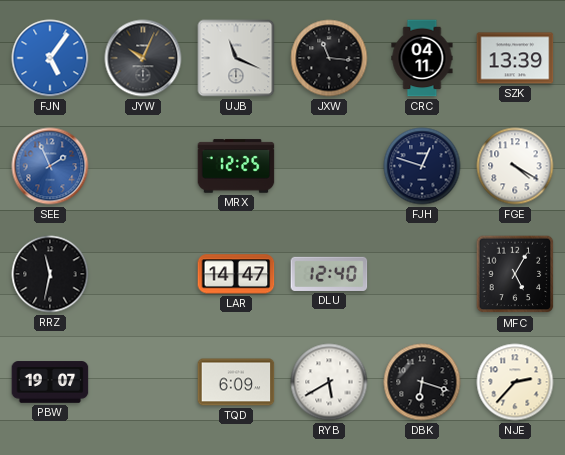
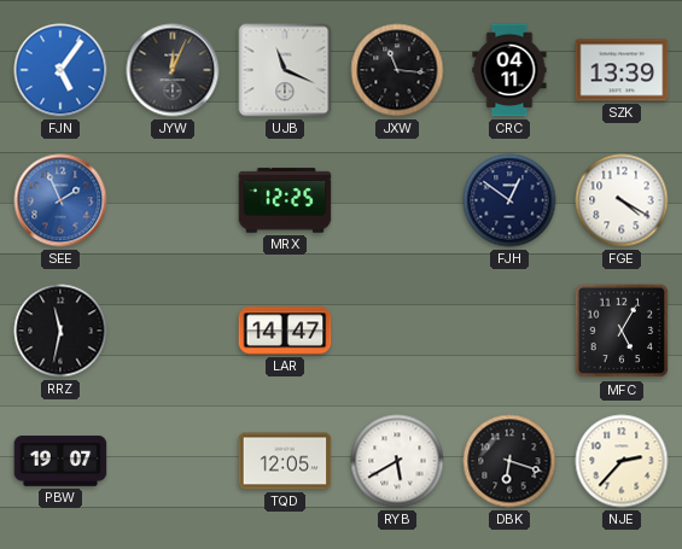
JYW: 10:04 -> 12:04
FJH: 12:48 -> 12:51
DLU: 12:40 -> none
TQD: 6:09 -> 12:05
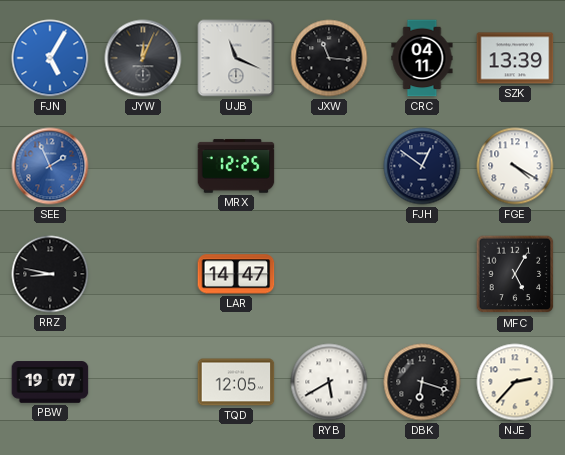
FJN: 5:06 -> 5:05
RRZ: 11:32 -> 8:47
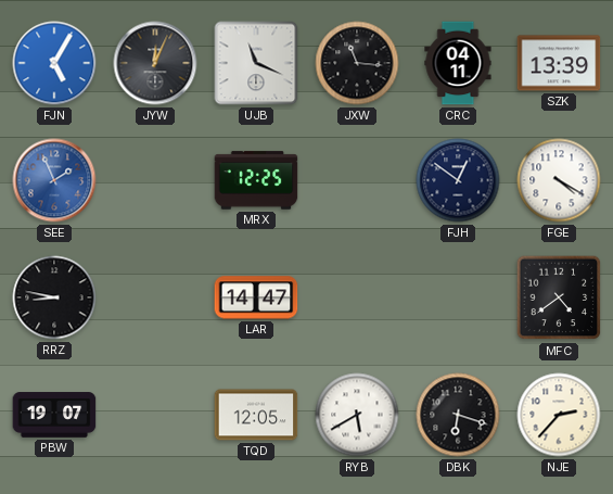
MFC: 5:05 -> 4:39
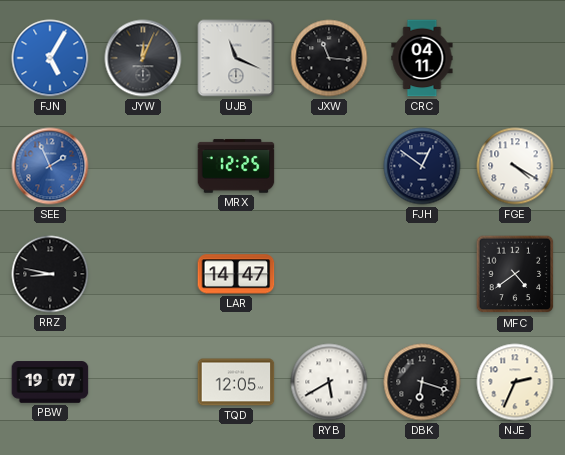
SZK: 13:39 -> none
NJE: 2:37 -> 2:34
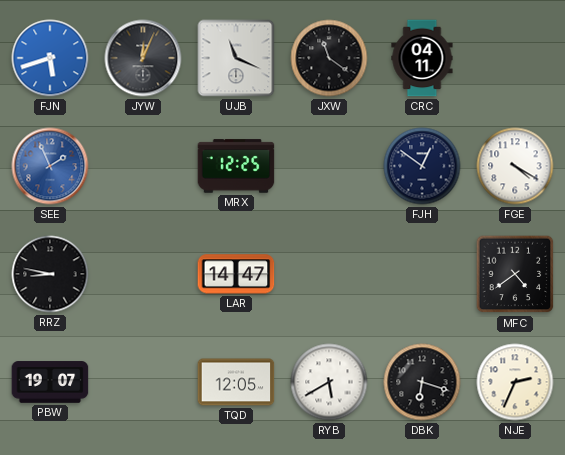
FJN: 5:05 -> 5:42
JXW: 11:16 -> 11:21
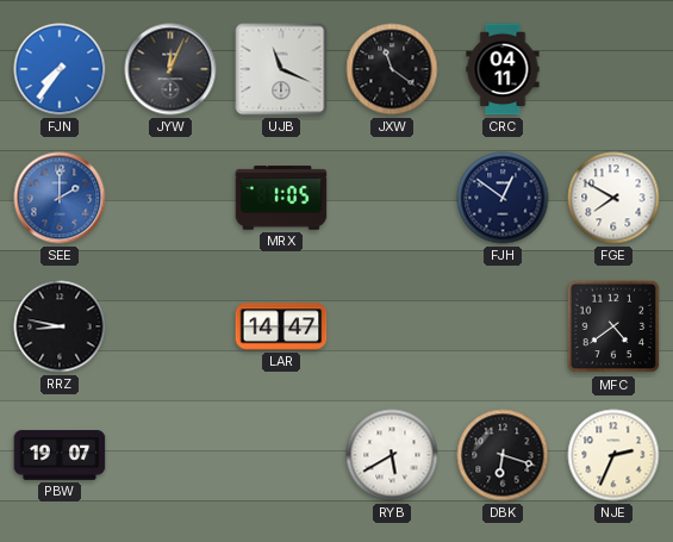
FJN: 5:42 -> 7:36
SEE: 1:56 -> 2:00
MRX: 12:25 -> 1:05
FGE: 4:20 -> 7:50
TQD: 12:05 -> none
